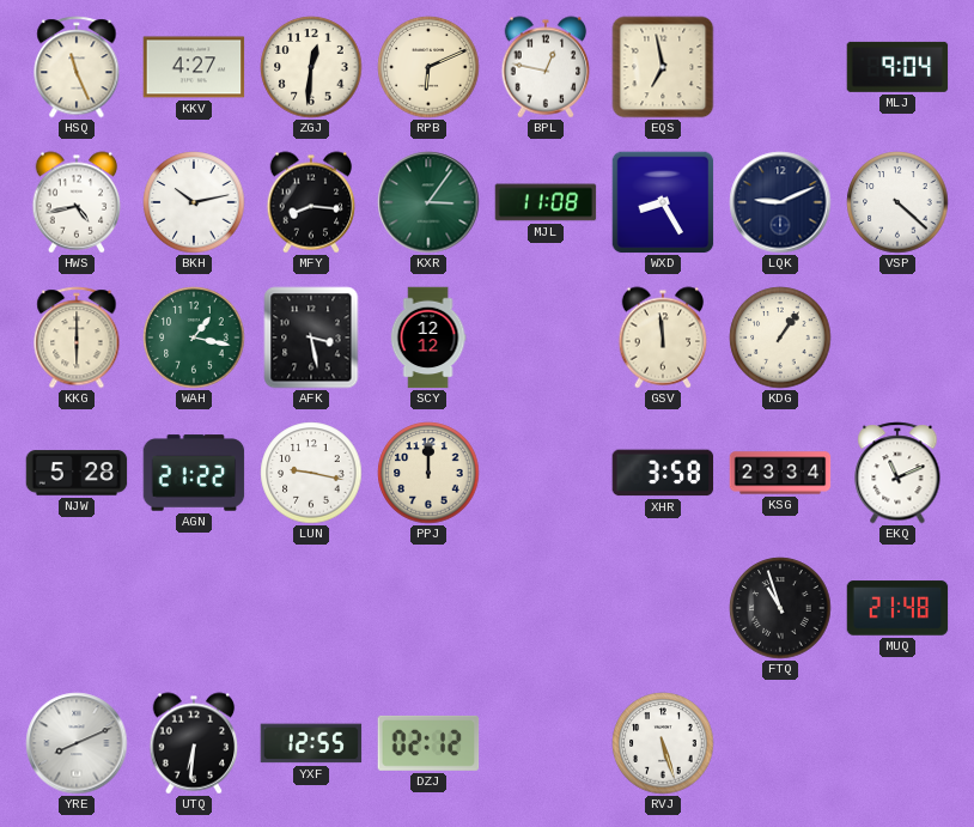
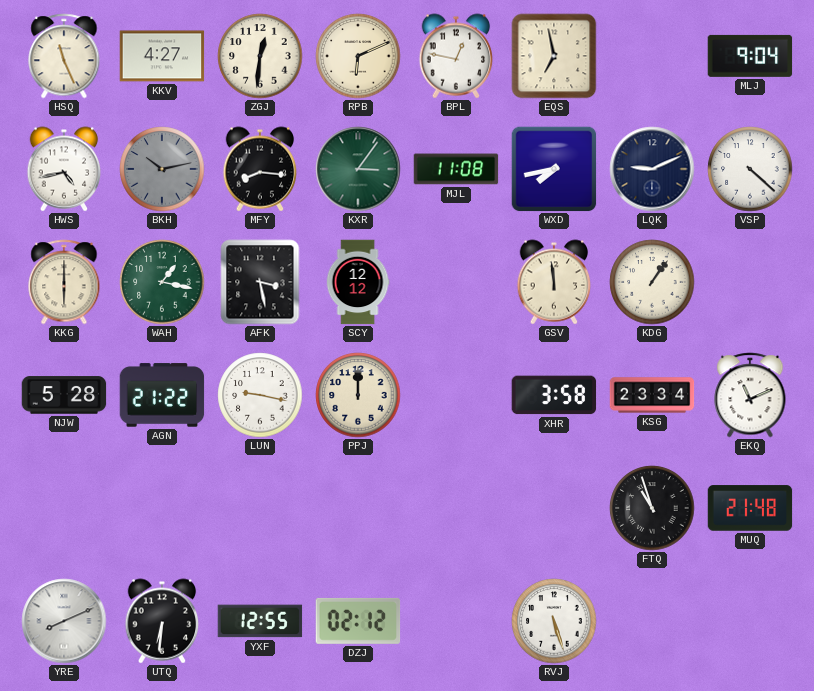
BKH dial: white -> grey
WXD: 8:25 -> 7:43
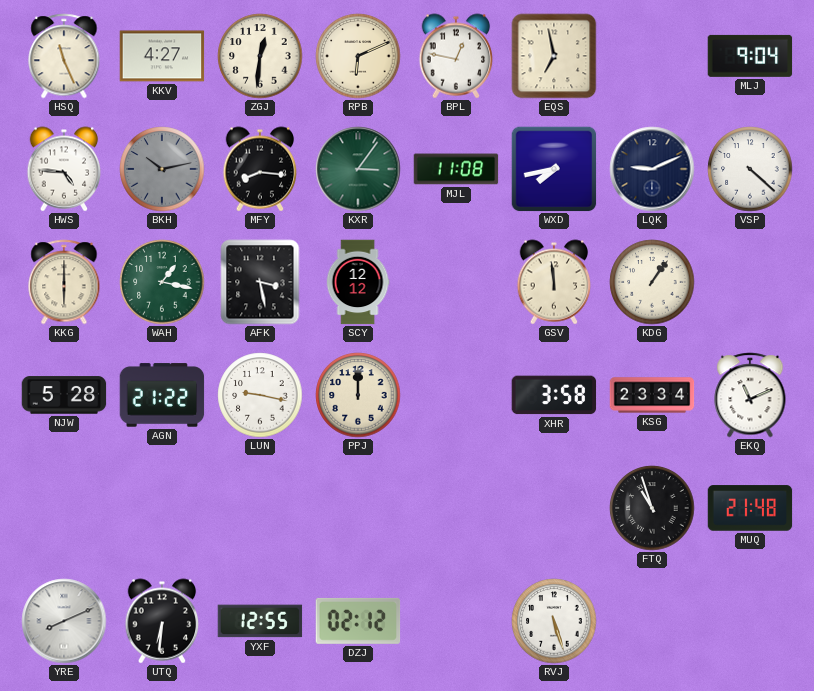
HWS: 4:43 -> 4:46
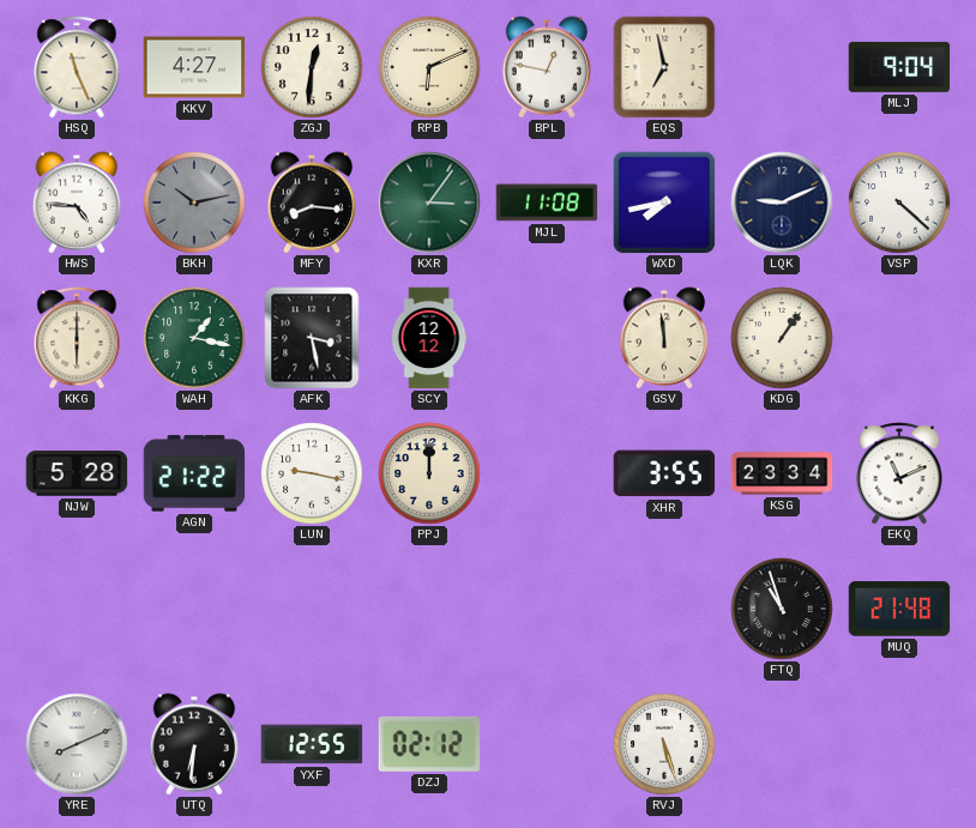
XHR: 3:58 -> 3:55
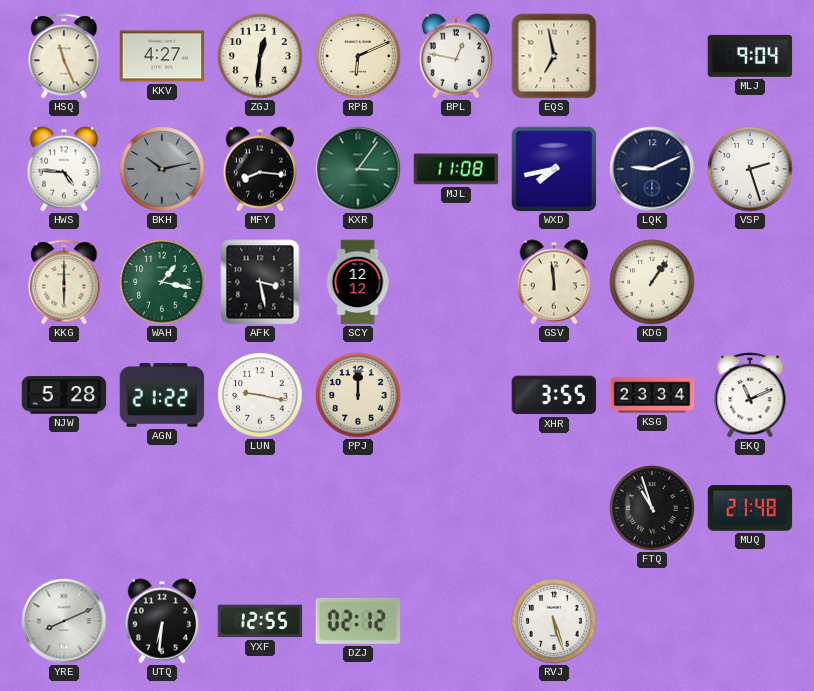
VSP: 4:22 -> 2:27
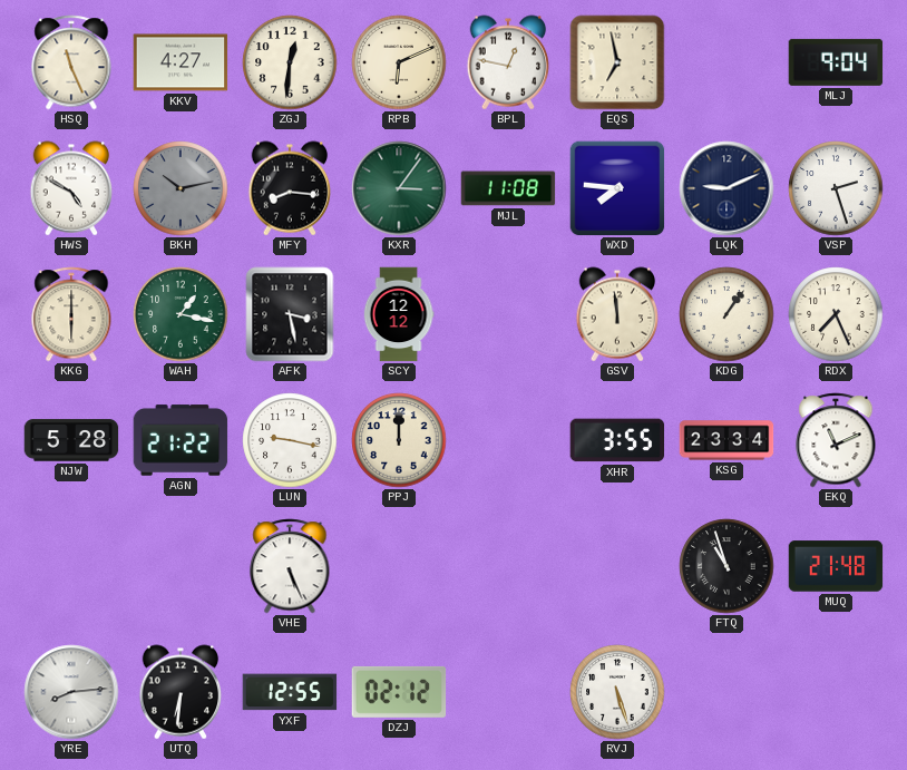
HWS: 4:46 -> 4:50
WXD: 7:43 -> 7:46
RDX: none -> 7:26
VHE: none -> 5:26
YRE: 8:11 -> 8:14
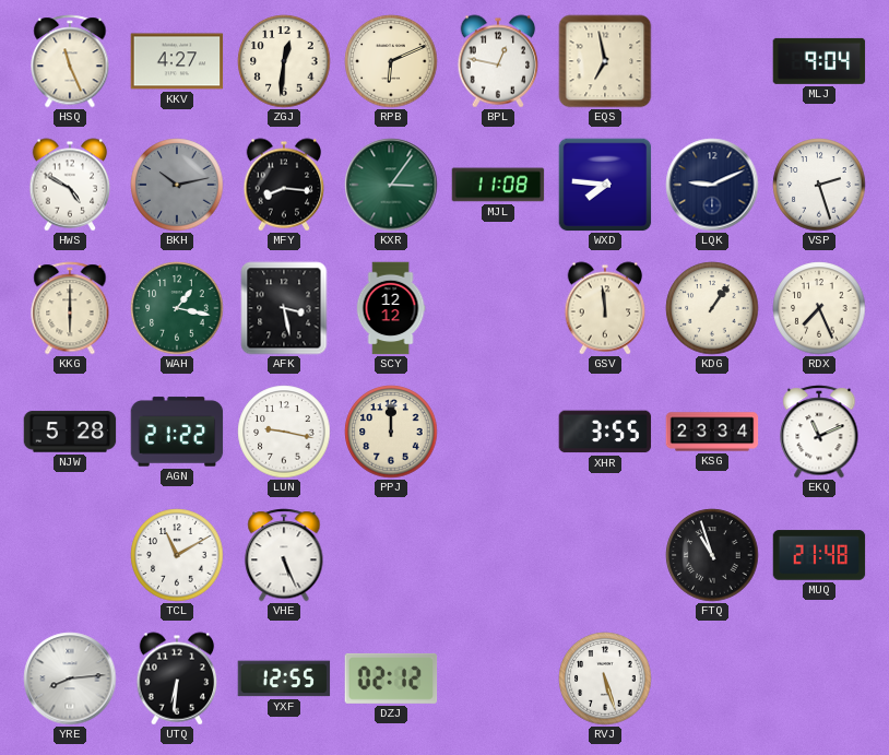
TCL: none -> 11:10
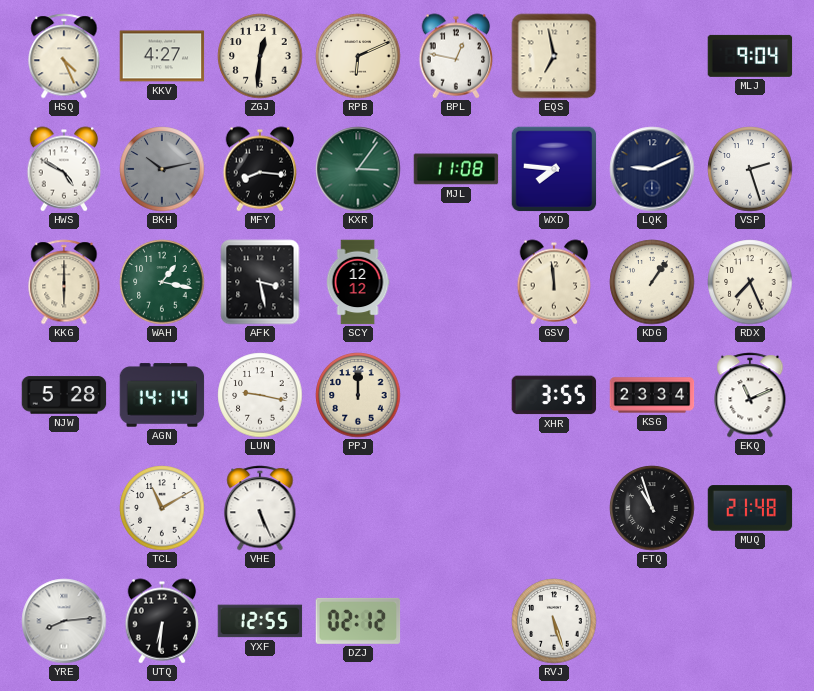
HSQ: 11:26 -> 4:26
AGN: 21:22 -> 14:14
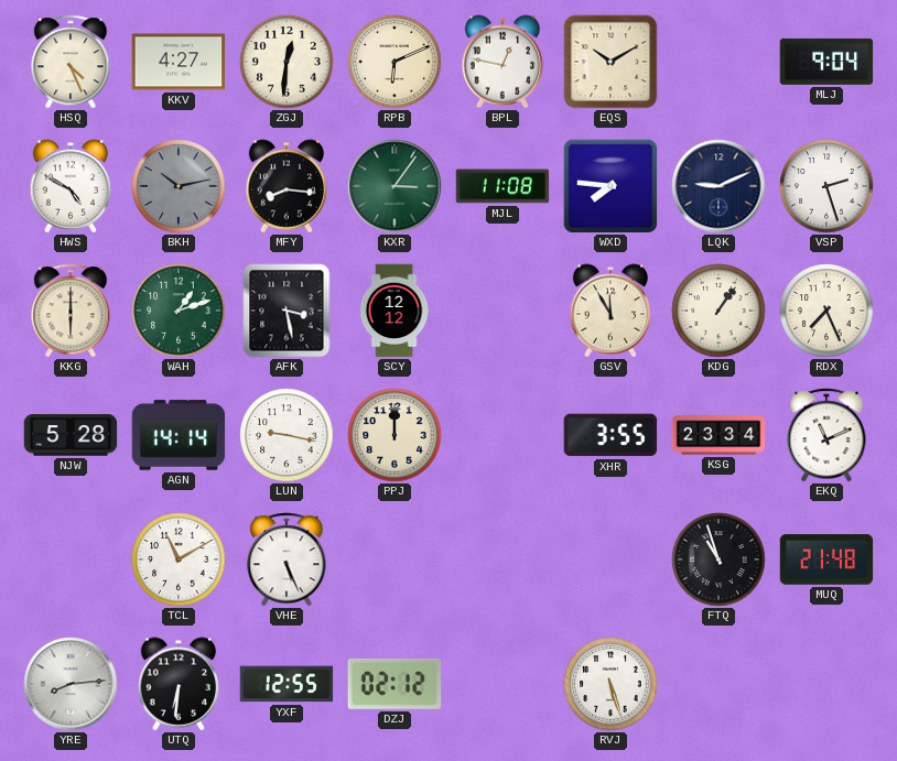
EQS: 6:58 -> 10:10
WAH: 1:17 -> 1:12
GSV: 11:59 -> 11:55
